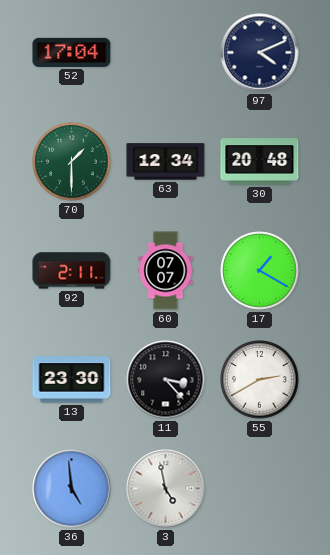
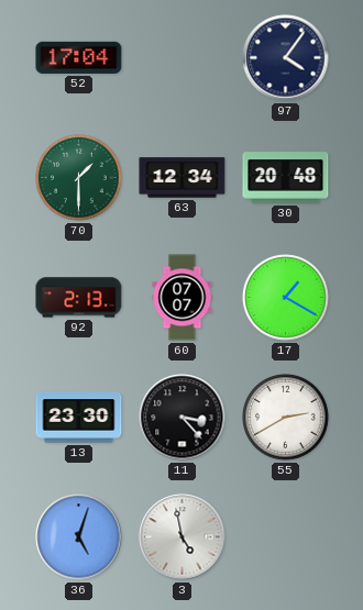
97: 4:11 -> 4:06
92: 2:11 -> 2:13
36: 4:59 -> 5:03
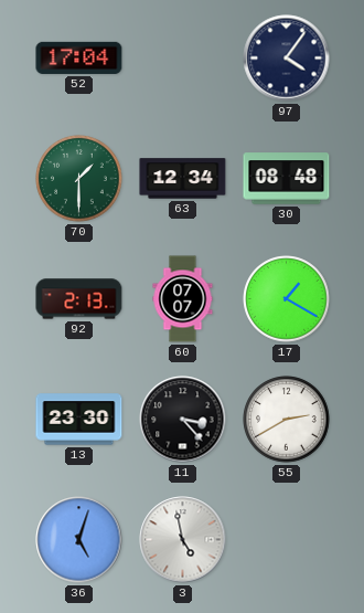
30: 20:48 -> 08:48
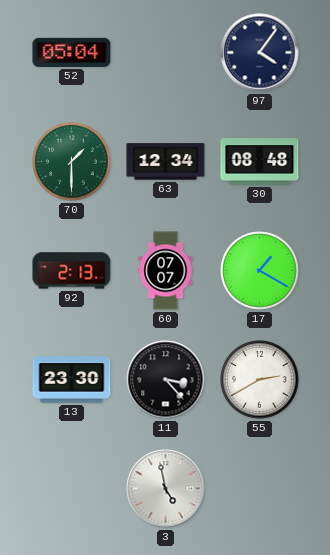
52: 17:04 -> 05:04
36: 5:03 -> none
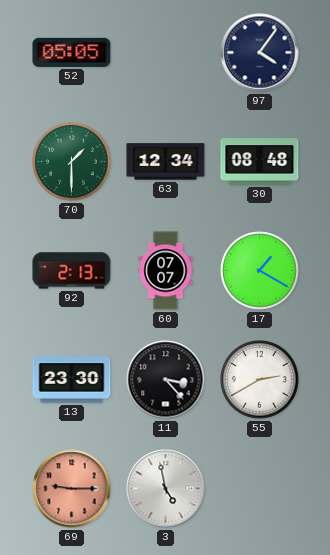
52: 05:04 -> 05:05
69: none -> 9:15
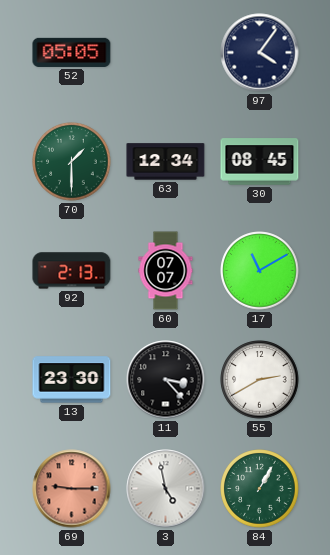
30: 08:48 -> 08:45
17: 1:20 -> 11:10
84: none -> 1:05
